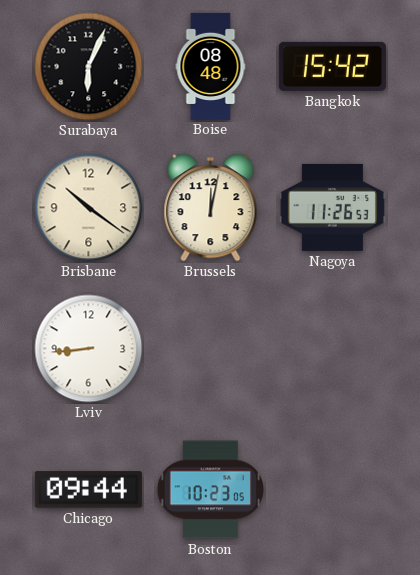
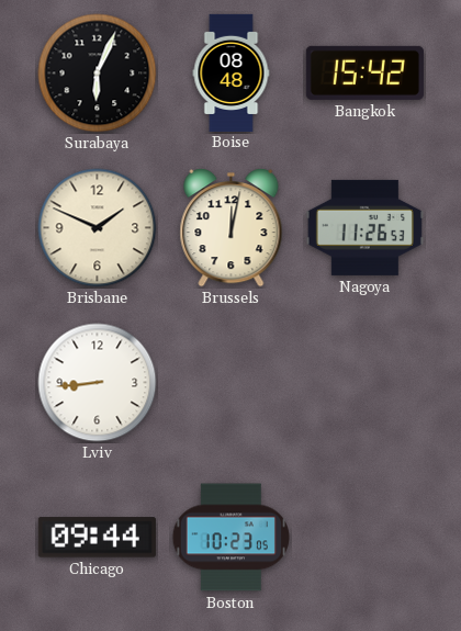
Brisbane: 10:21 -> 1:49
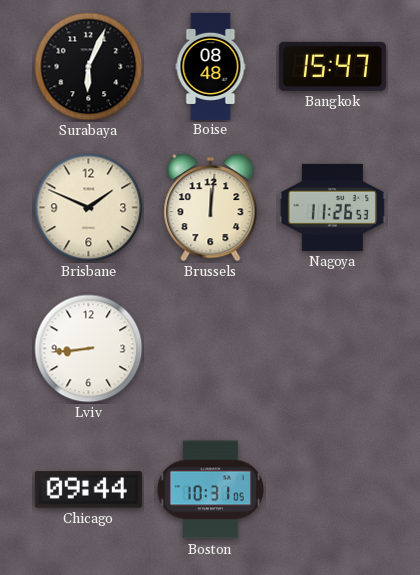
Bangkok: 15:42 -> 15:47
Brussels: 12:02 -> 12:01
Boston: 10:23 -> 10:31
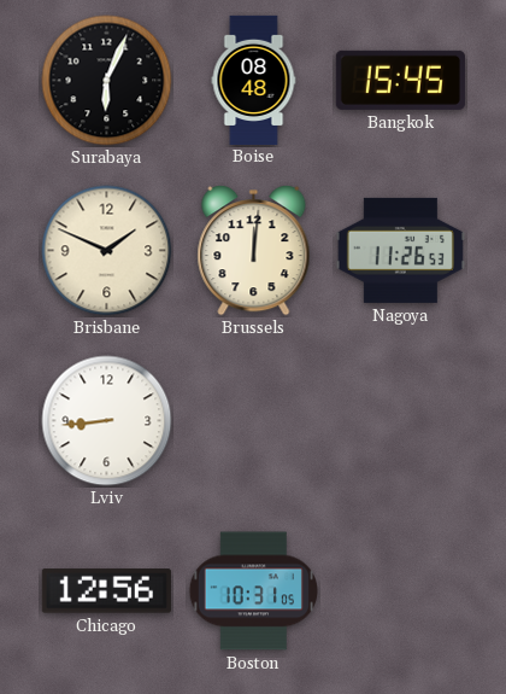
Bangkok: 15:47 -> 15:45
Chicago: 09:44 -> 12:56
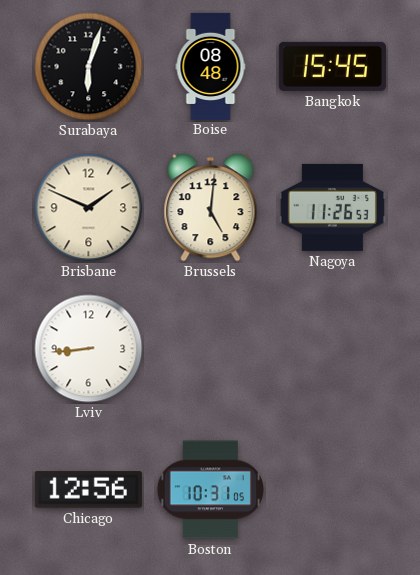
Surabaya: 6:04 -> 6:03
Brussels: 12:01 -> 5:01
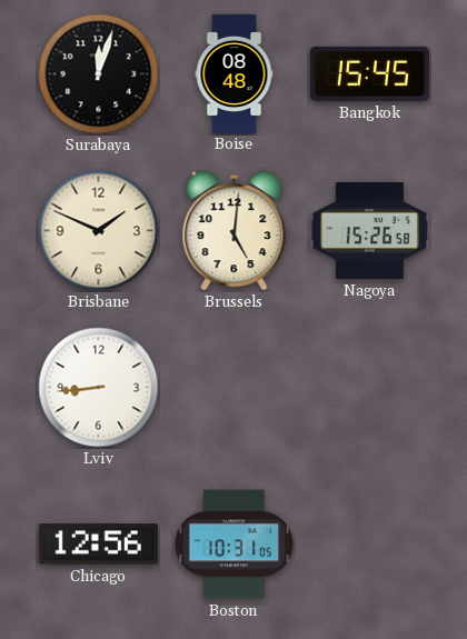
Surabaya: 6:03 -> 12:03
Nagoya: 11:26 -> 15:26
